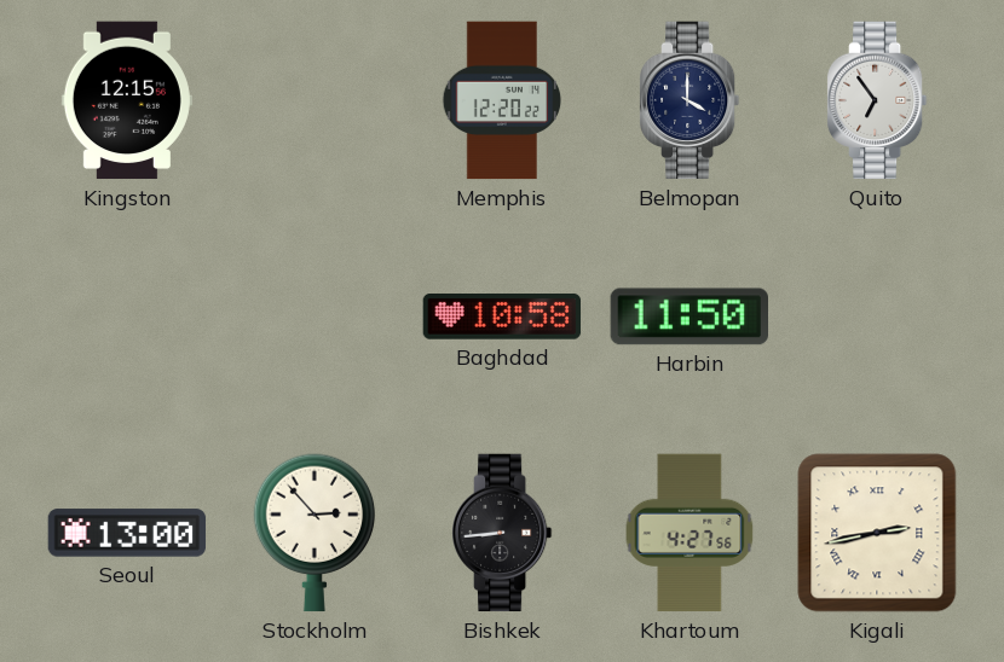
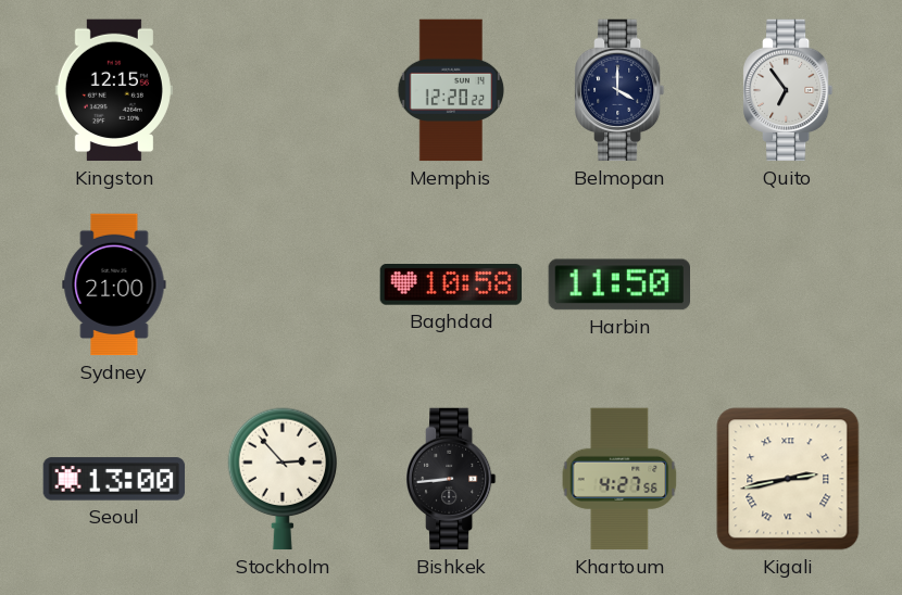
Sydney: none -> 21:00
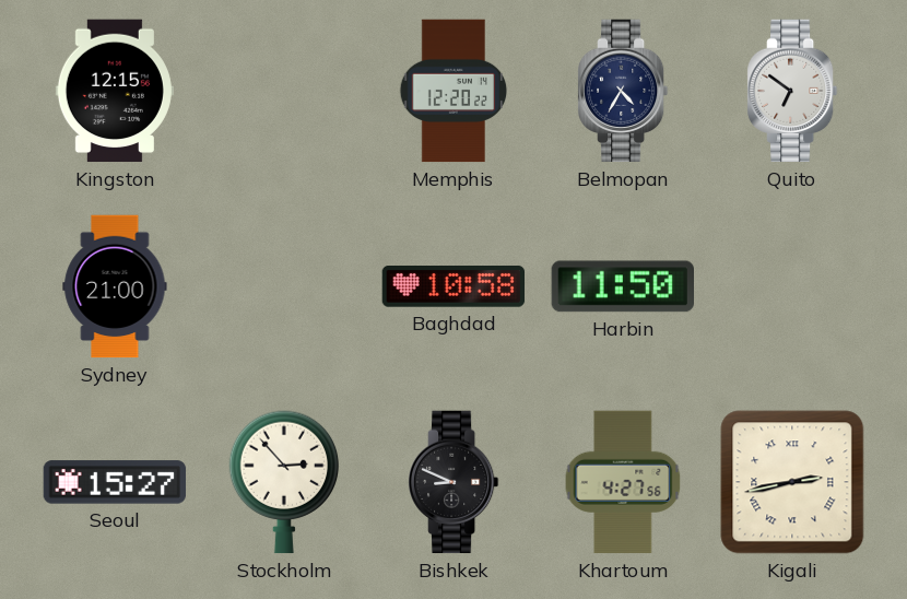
Belmopan: 4:00 -> 4:35
Quito: 6:54 -> 6:51
Seoul: 13:00 -> 15:27
Bishkek: 8:44 -> 8:49
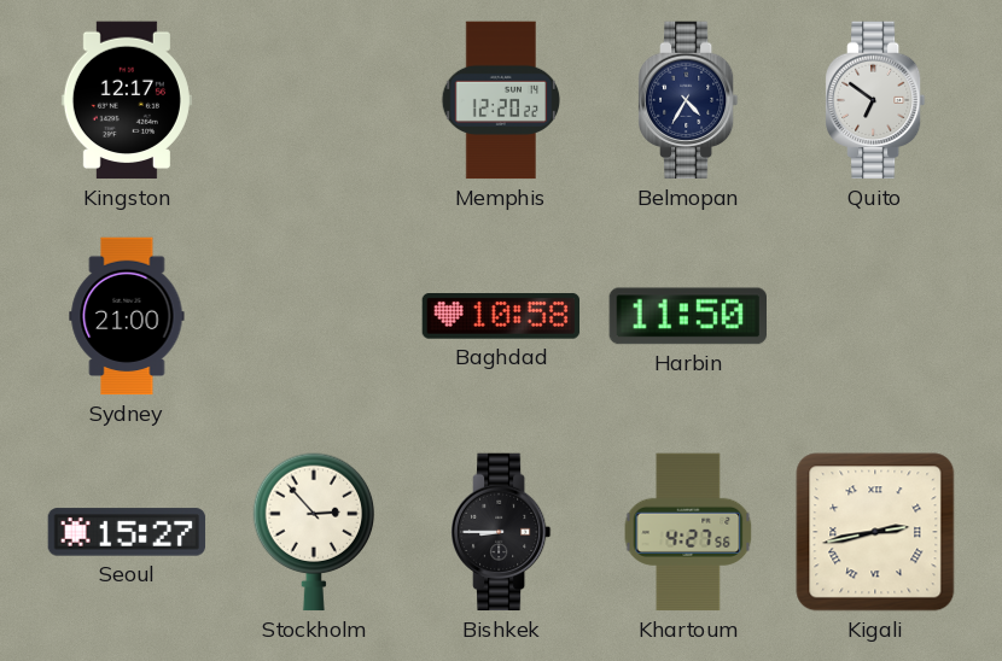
Kingston: 12:15 -> 12:17
Bishkek: 8:49 -> 8:45
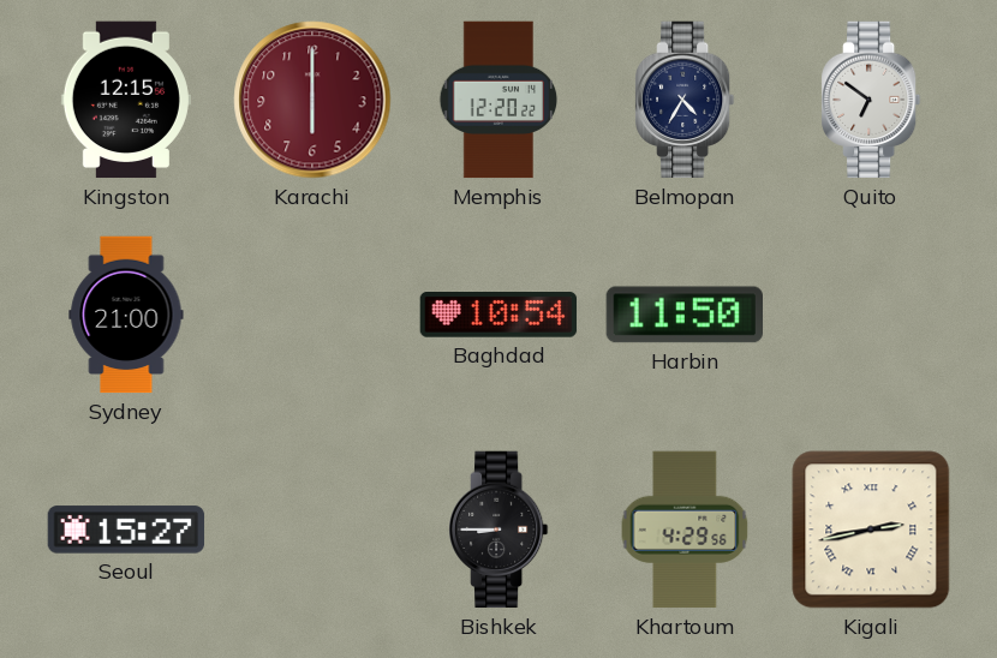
Kingston: 12:17 -> 12:15
Karachi: none -> 6:00
Baghdad: 10:58 -> 10:54
Stockholm: 2:53 -> none
Khartoum: 4:27 -> 4:29
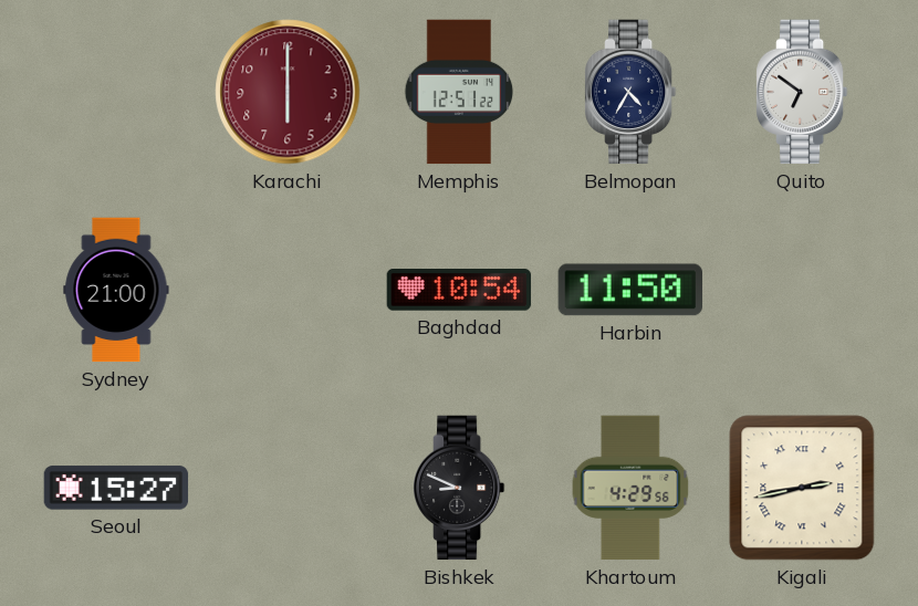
Kingston: 12:15 -> none
Memphis: 12:20 -> 12:51
Bishkek: 8:45 -> 8:49
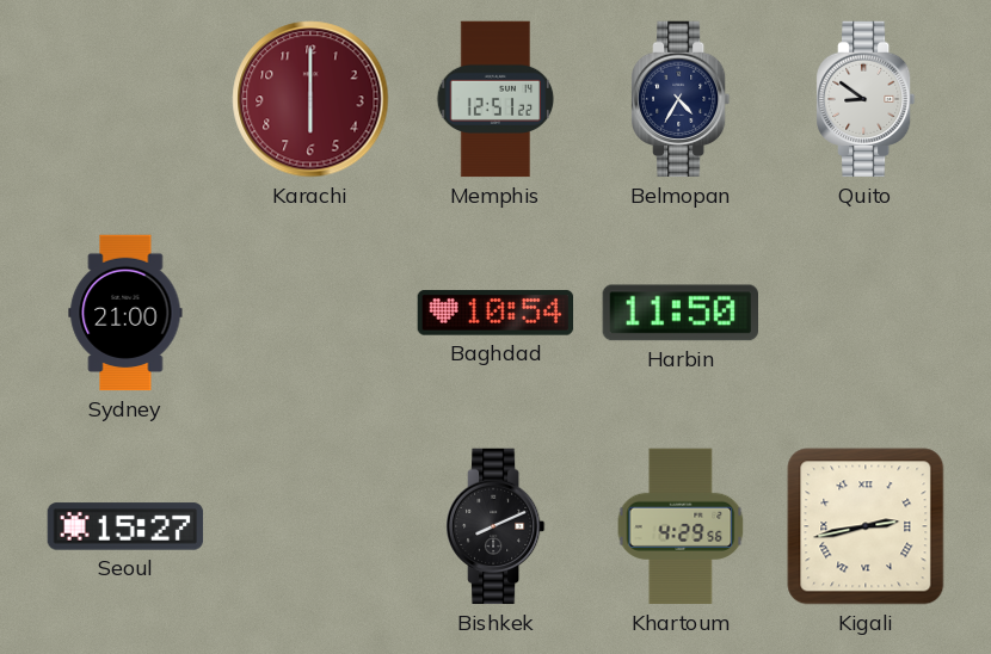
Quito: 6:51 -> 8:51
Bishkek: 8:49 -> 8:11
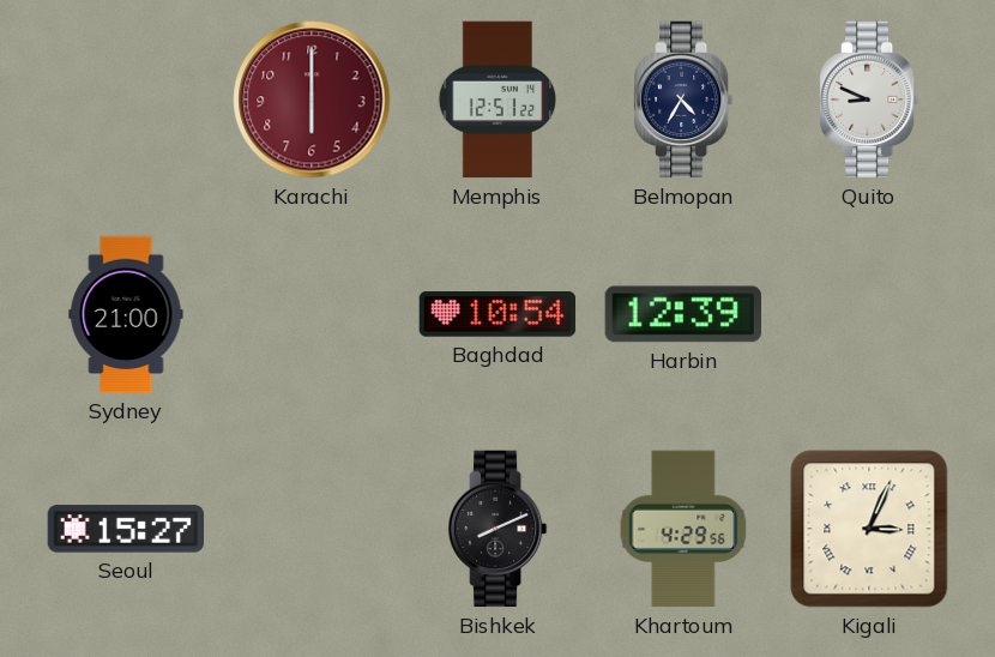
Quito: 8:51 -> 8:49
Harbin: 11:50 -> 12:39
Kigali: 2:43 -> 3:04
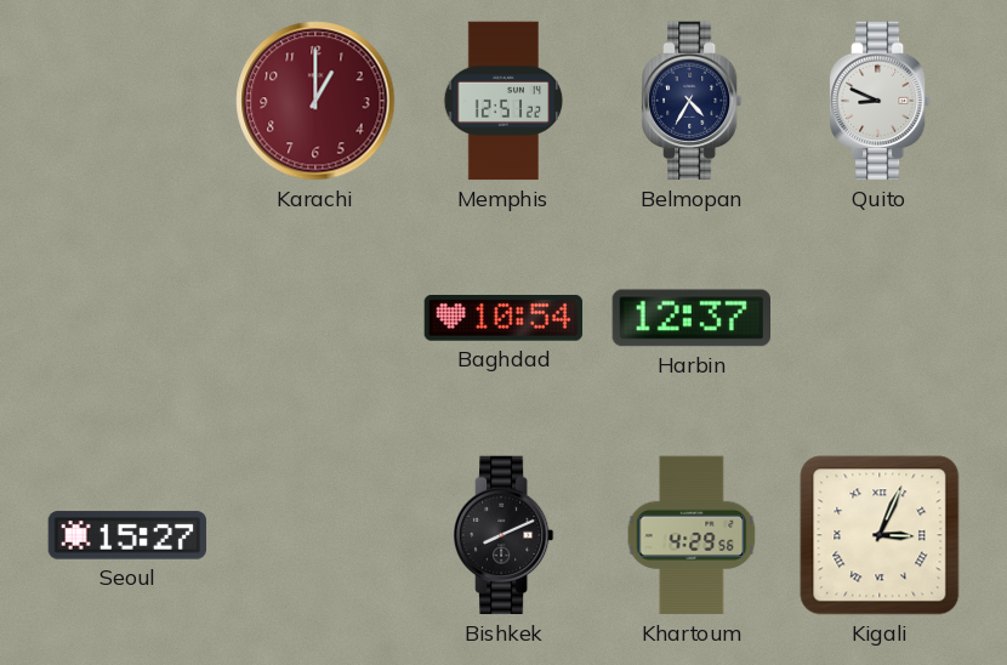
Karachi: 6:00 -> 1:00
Sydney: 21:00 -> none
Harbin: 12:39 -> 12:37
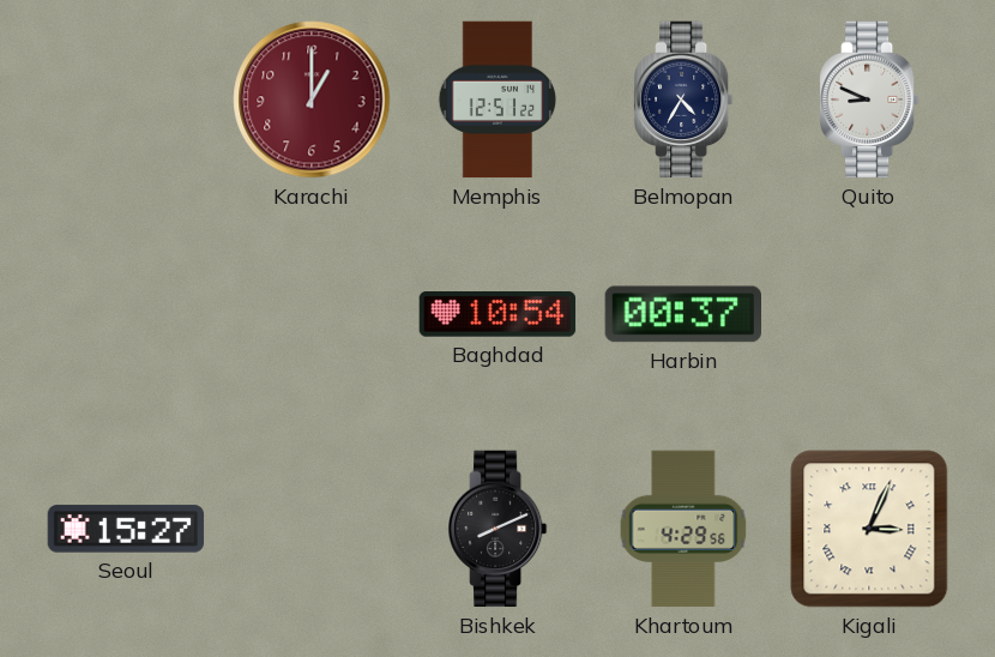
Harbin: 12:37 -> 00:37
